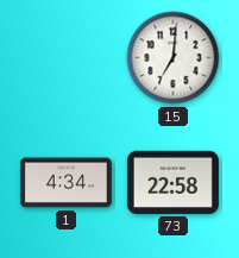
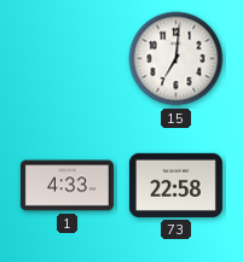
1: 4:34 -> 4:33
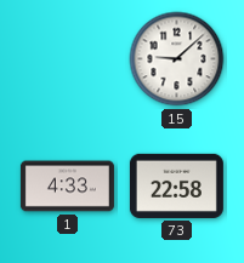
15: 7:01 -> 9:08
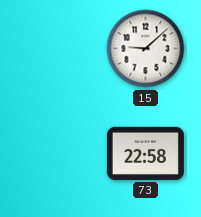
1: 4:33 -> none
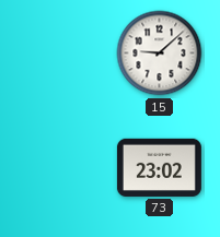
73: 22:58 -> 23:02
